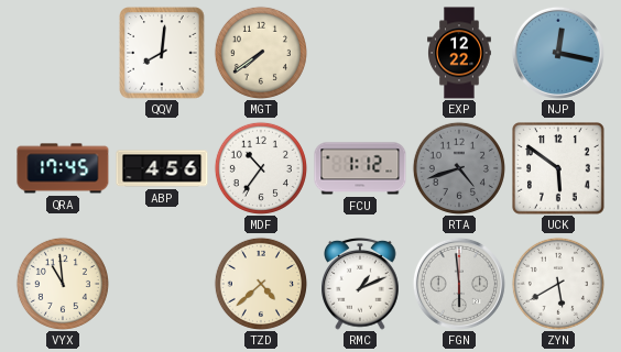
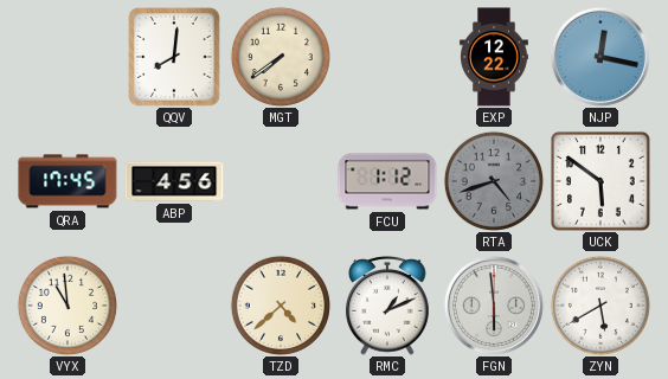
MDF: 10:36 -> none
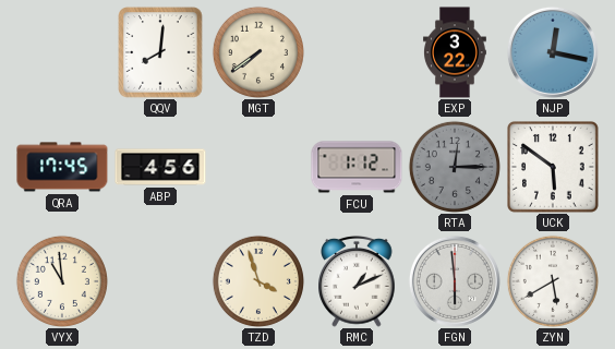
EXP: 12:22 -> 3:22
RTA: 4:42 -> 12:15
TZD: 4:38 -> 3:57
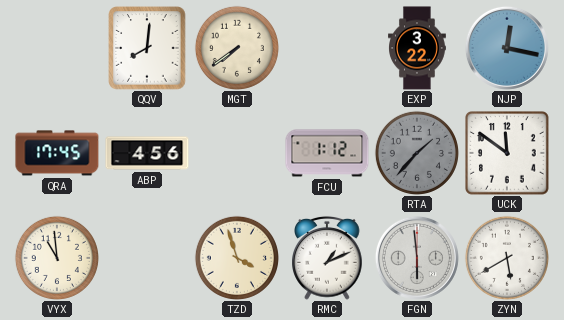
RTA: 12:15 -> 1:37
UCK: 5:51 -> 11:51
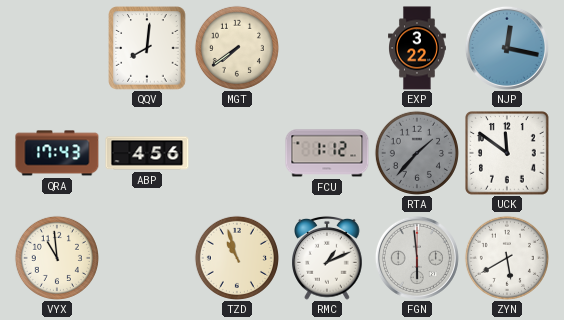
QRA: 17:45 -> 17:43
TZD: 3:57 -> 10:57
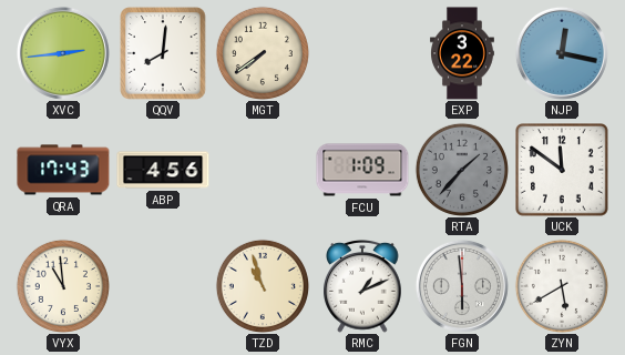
XVC: none -> 2:44
FCU: 1:12 -> 1:09
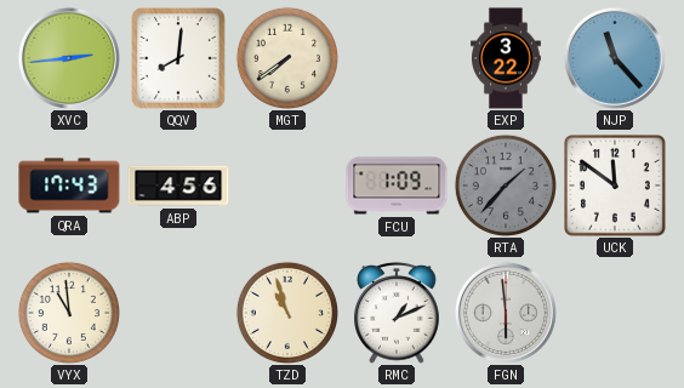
NJP: 12:17 -> 11:23
ZYN: 5:40 -> none
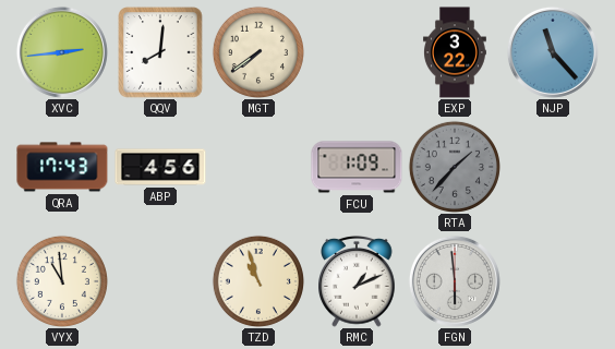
UCK: 11:51 -> none
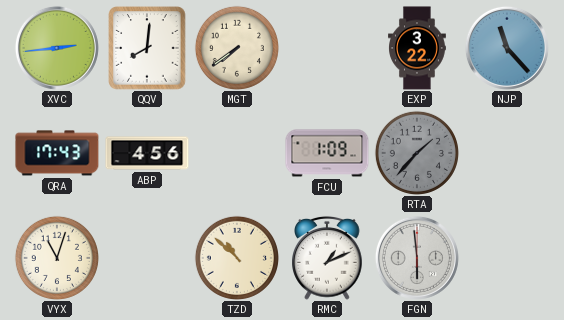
VYX: 10:59 -> 11:03
TZD: 10:57 -> 10:52
